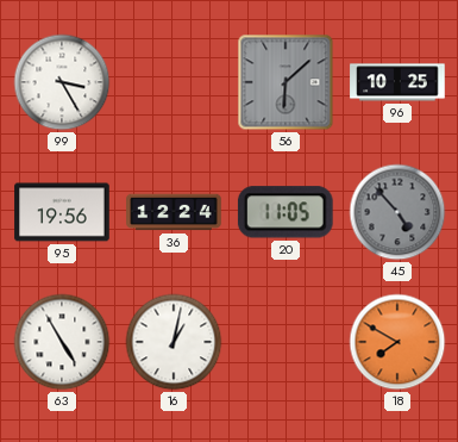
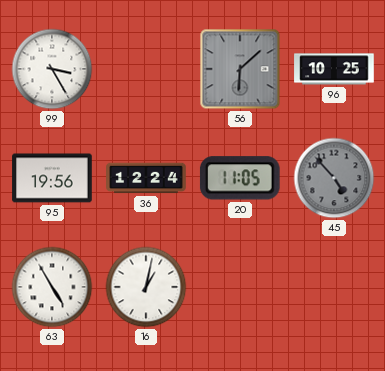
18: 7:50 -> none
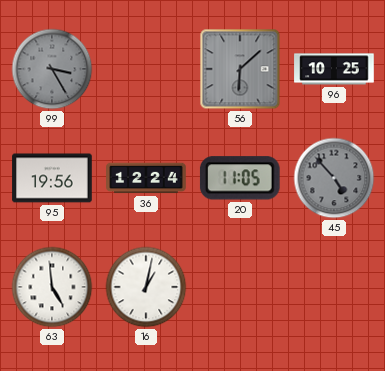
99 dial: white -> grey
63: 4:55 -> 4:59
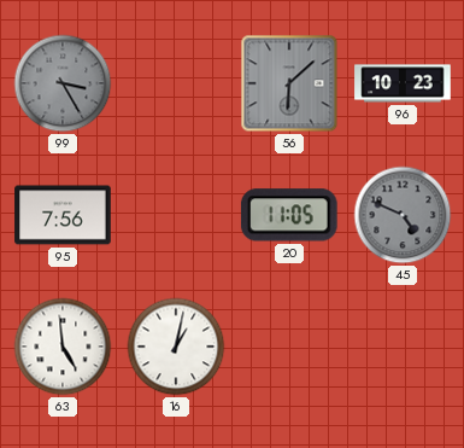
96: 10:25 -> 10:23
95: 19:56 -> 7:56
36: 12:24 -> none
45: 4:53 -> 4:49
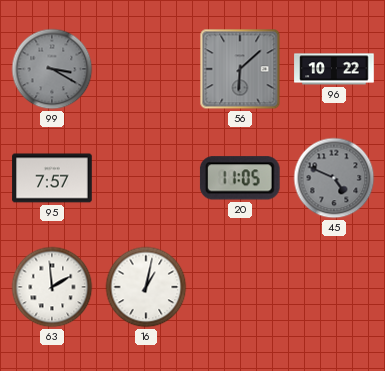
99: 3:25 -> 3:20
96: 10:23 -> 10:22
95: 7:56 -> 7:57
63: 4:59 -> 1:59
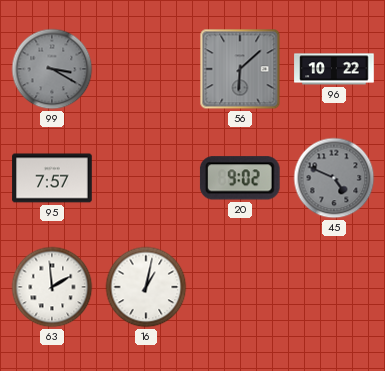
20: 11:05 -> 9:02
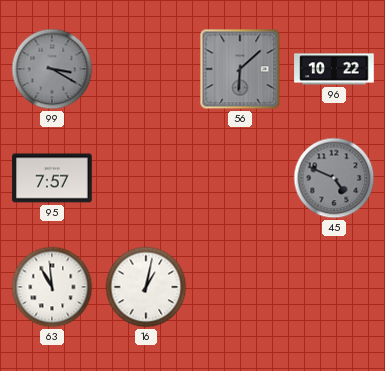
20: 9:02 -> none
63: 1:59 -> 10:59
